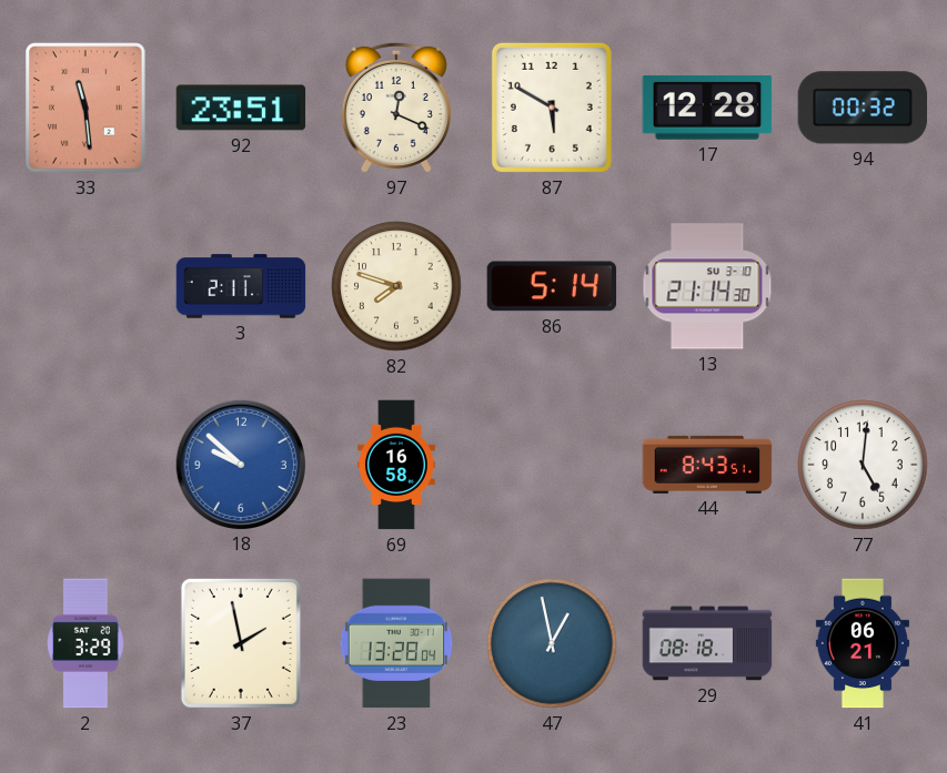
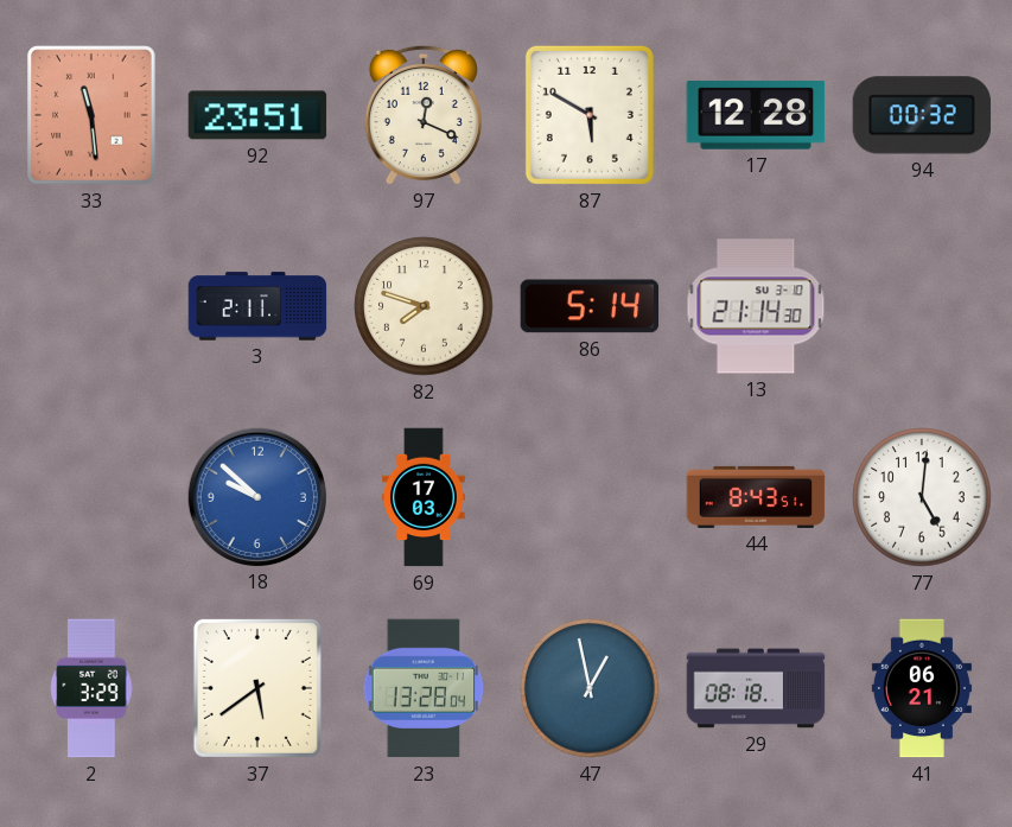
69: 16:58 -> 17:03
37: 1:58 -> 5:39
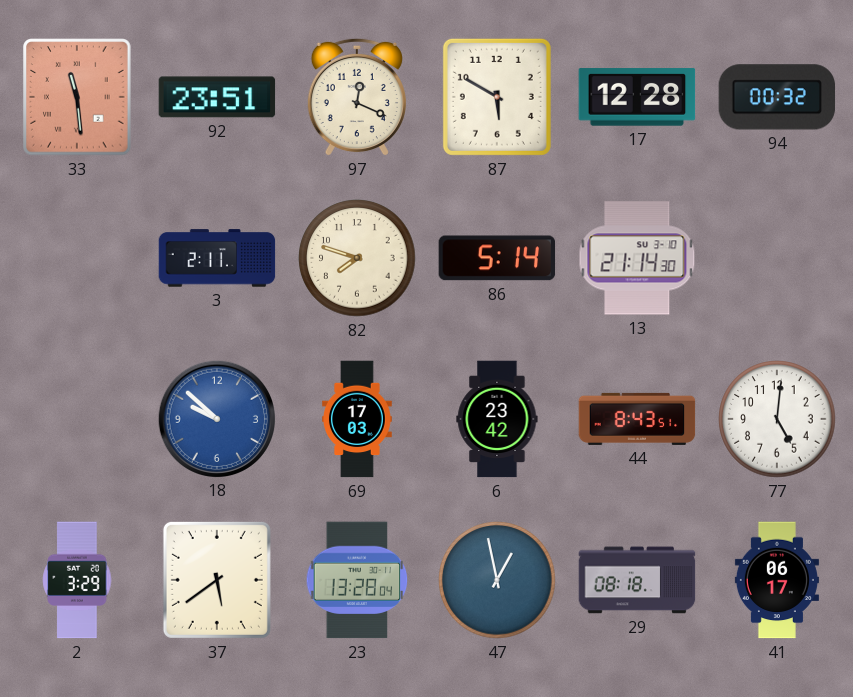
6: none -> 23:42
41: 06:21 -> 06:17
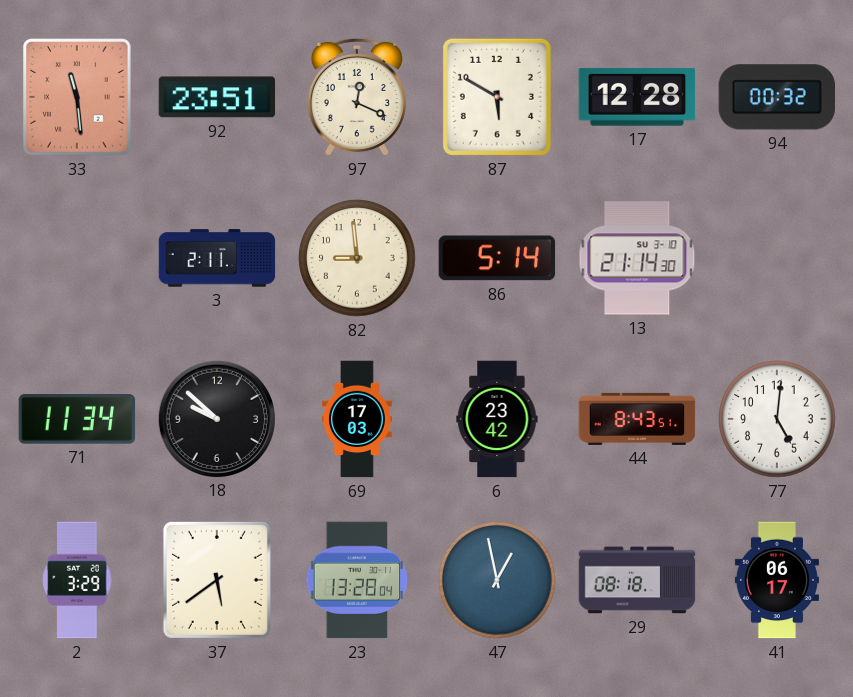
82: 7:48 -> 8:59
71: none -> 11:34
18 dial: blue -> black
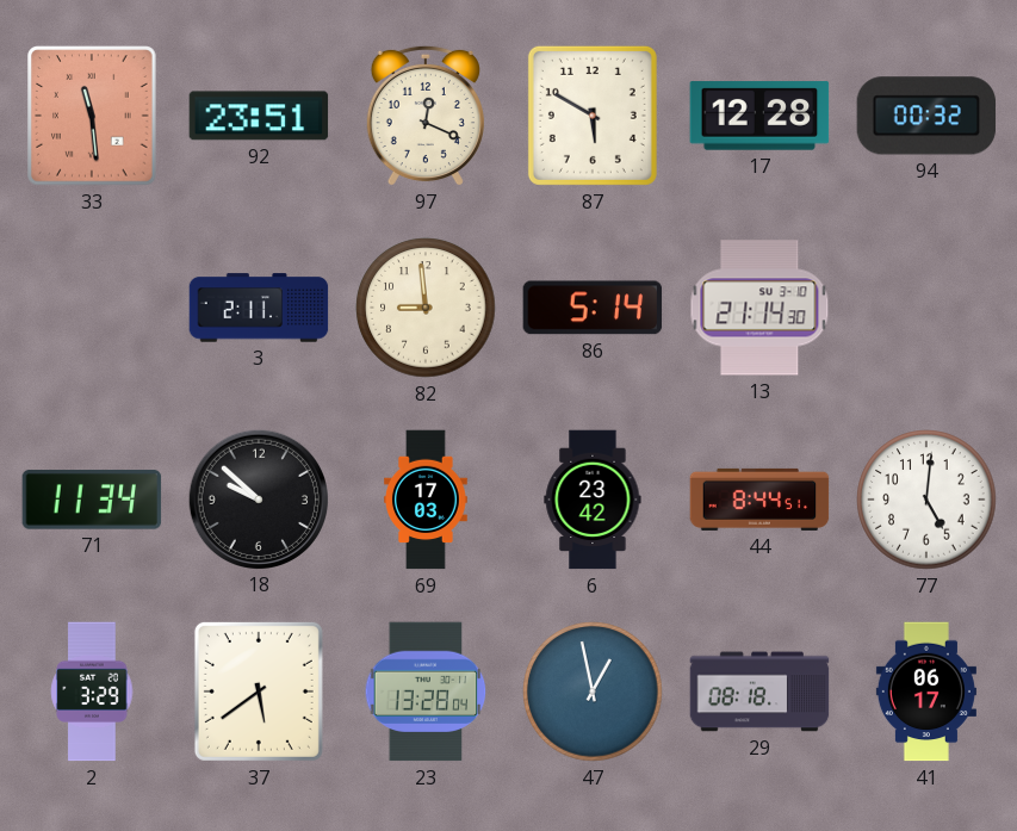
44: 8:43 -> 8:44
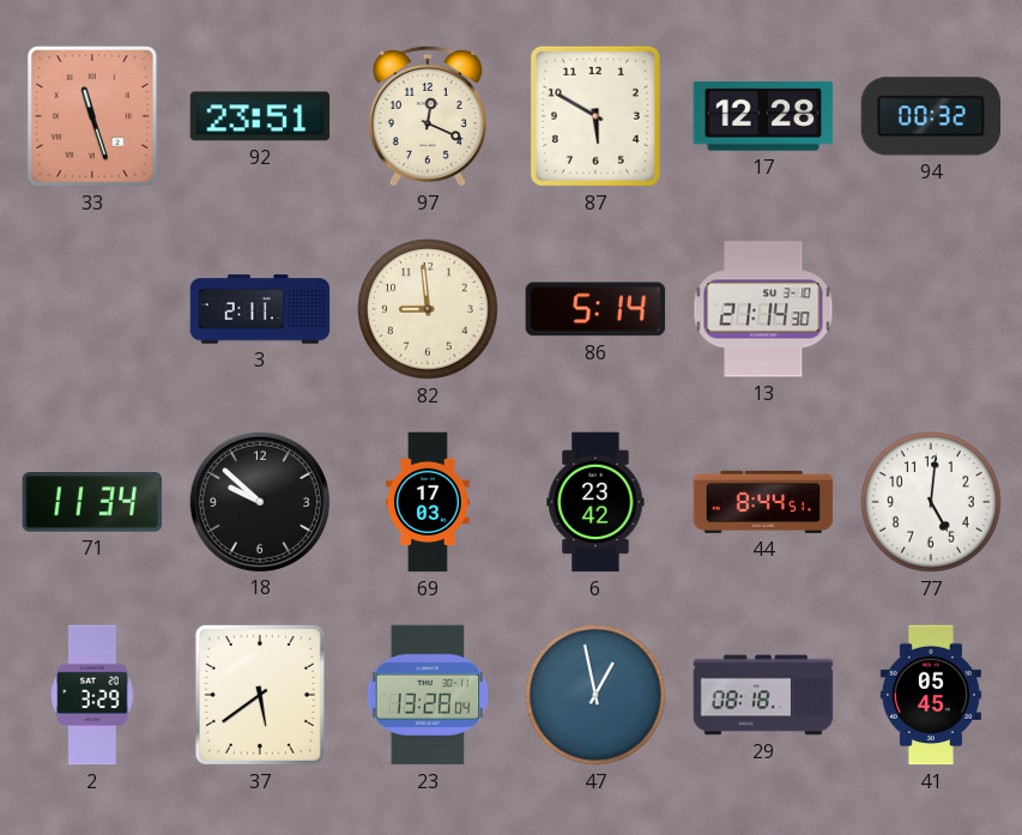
33: 11:29 -> 11:27
41: 06:17 -> 05:45
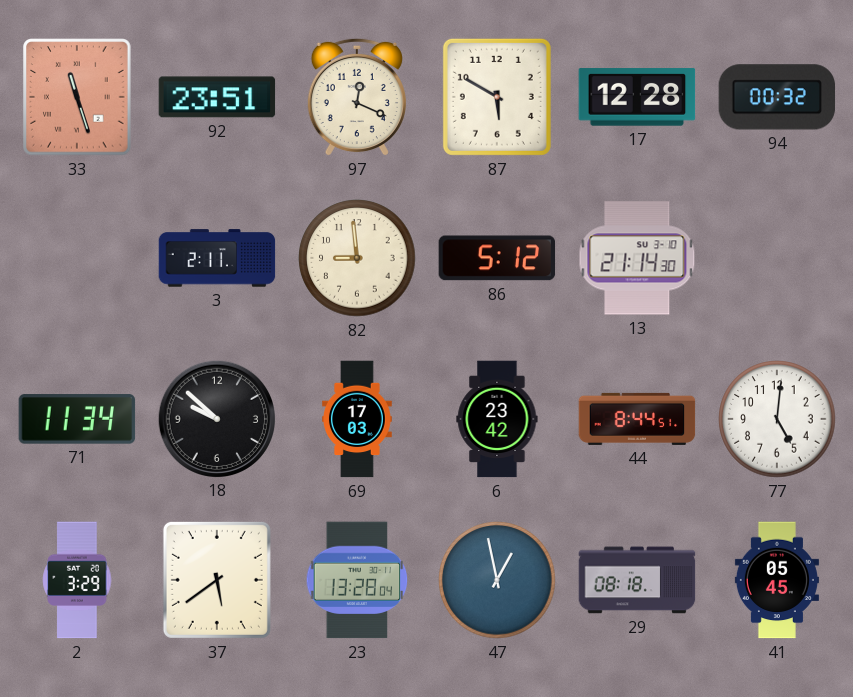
86: 5:14 -> 5:12
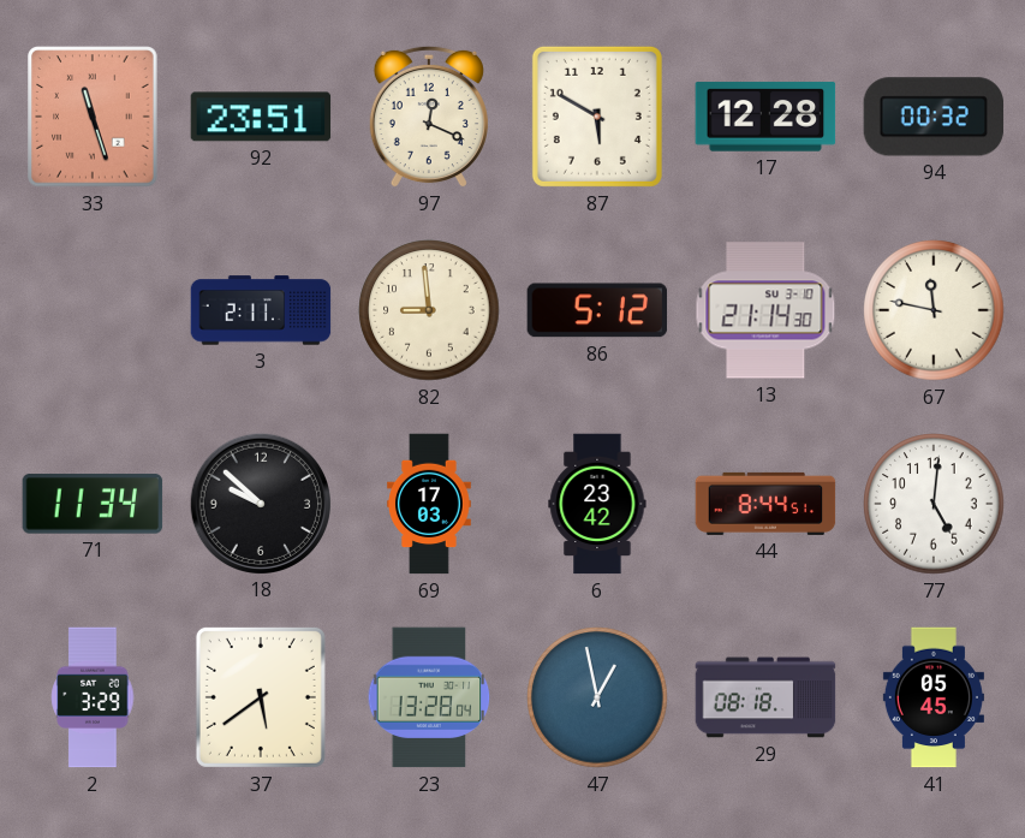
67: none -> 11:47
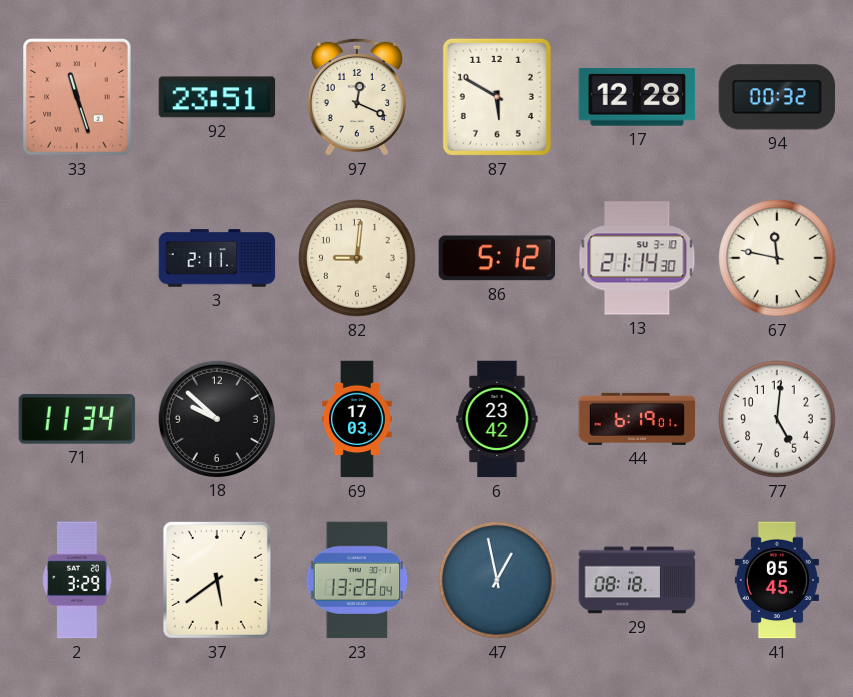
82: 8:59 -> 9:01
44: 8:44 -> 6:19
